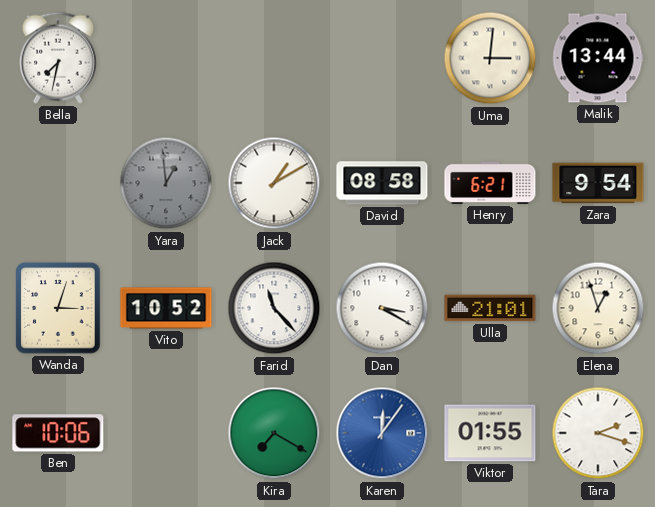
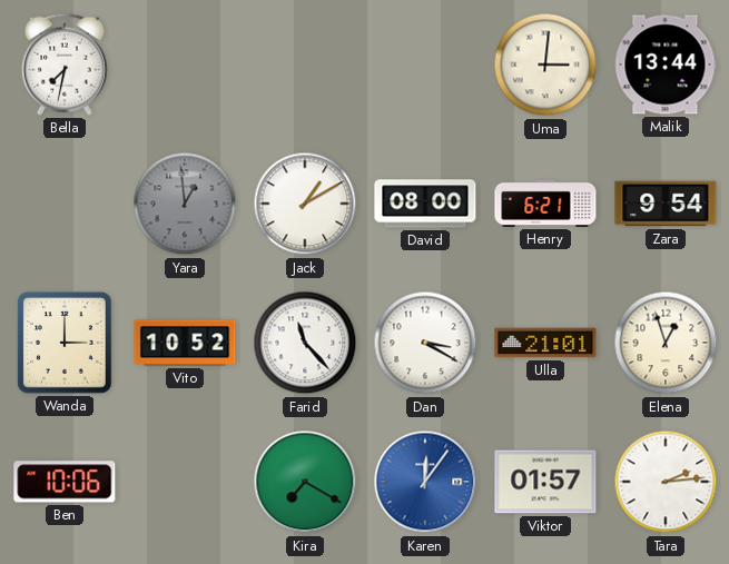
David: 08:58 -> 08:00
Wanda: 3:03 -> 3:00
Viktor: 01:55 -> 01:57
Tara: 2:18 -> 2:14
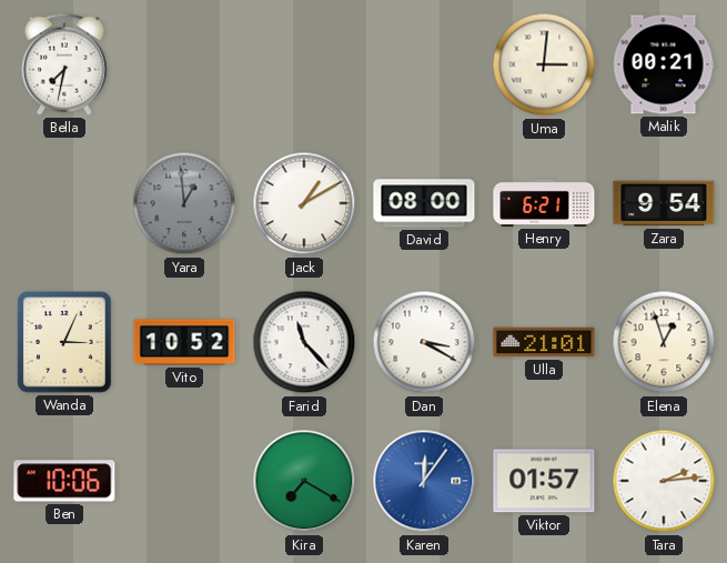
Malik: 13:44 -> 00:21
Wanda: 3:00 -> 3:04
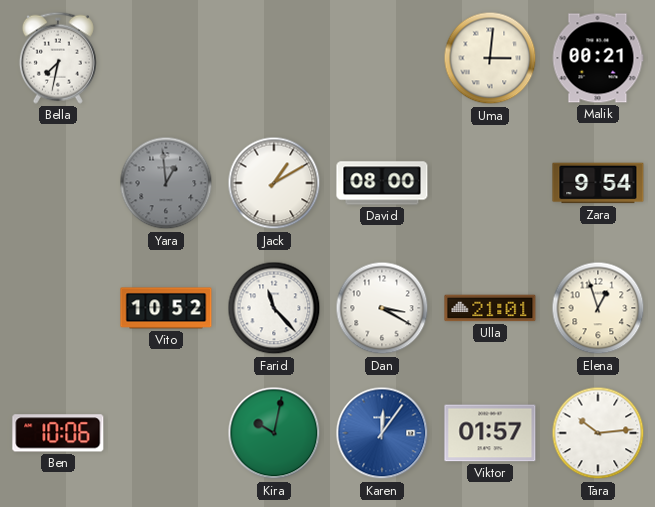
Henry: 6:21 -> none
Wanda: 3:04 -> none
Kira: 7:20 -> 10:02
Tara: 2:14 -> 10:14
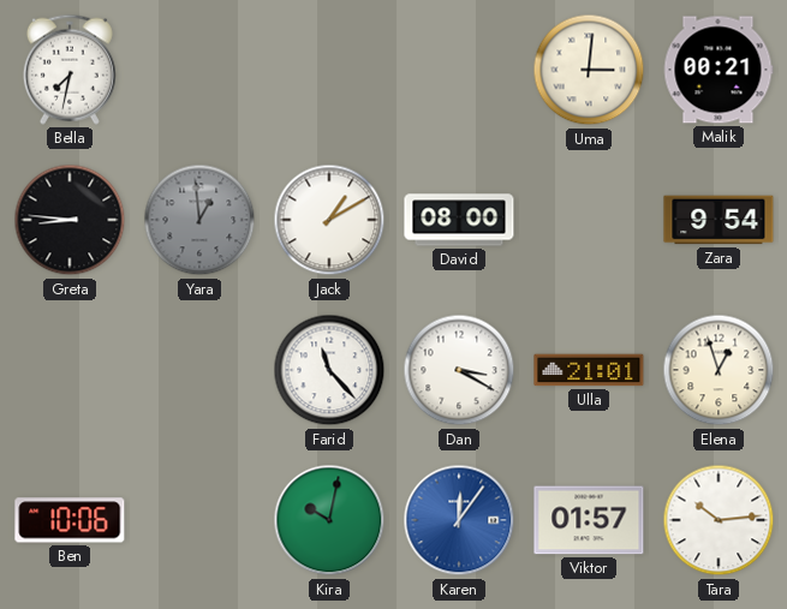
Greta: none -> 8:46
Vito: 10:52 -> none
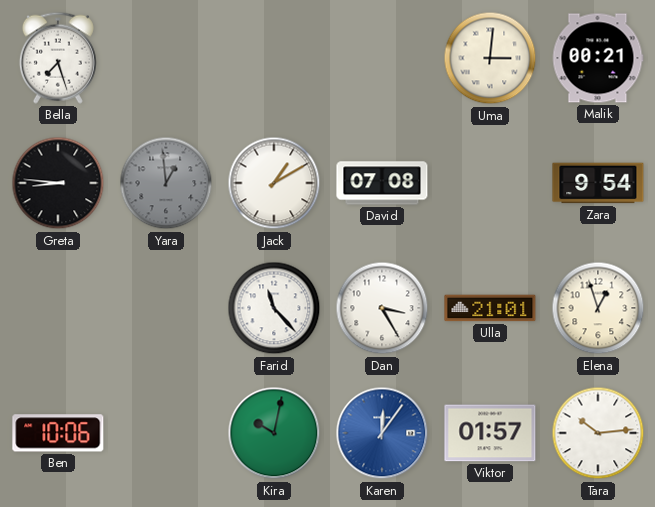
Bella: 7:32 -> 7:27
David: 08:00 -> 07:08
Dan: 3:20 -> 3:25
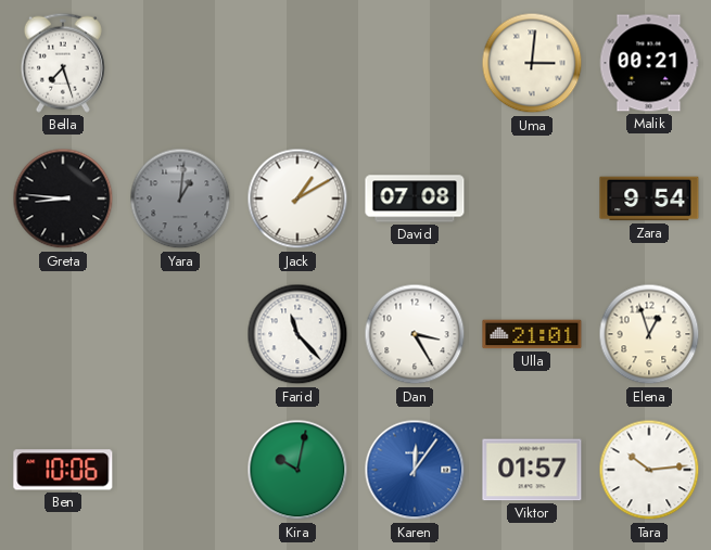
Yara: 12:59 -> 1:01
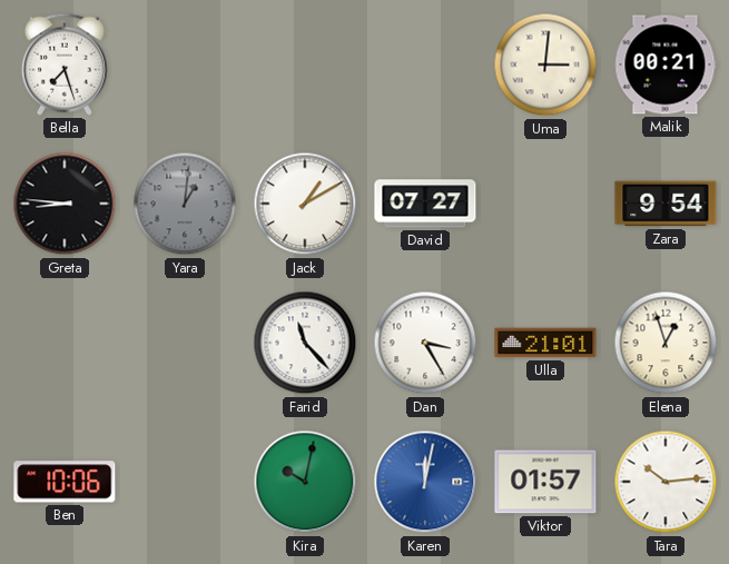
David: 07:08 -> 07:27
Karen: 12:06 -> 12:02
